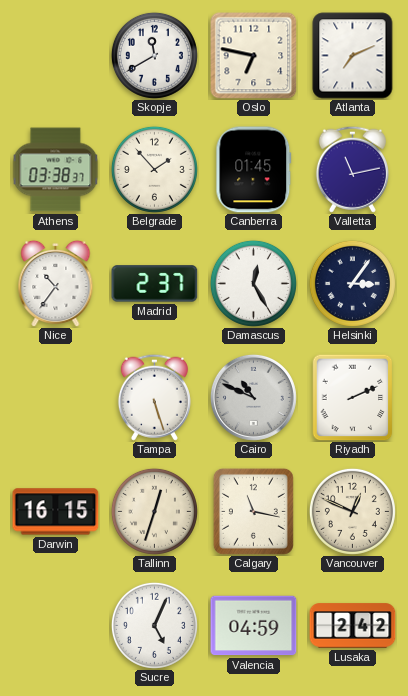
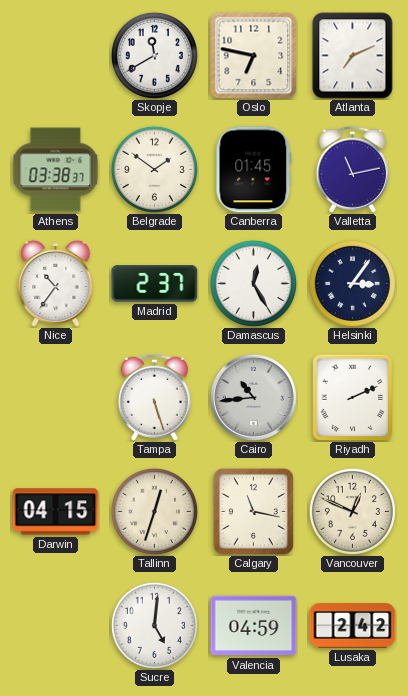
Belgrade: 1:53 -> 1:51
Cairo: 10:49 -> 10:44
Darwin: 16:15 -> 04:15
Sucre: 5:04 -> 5:01
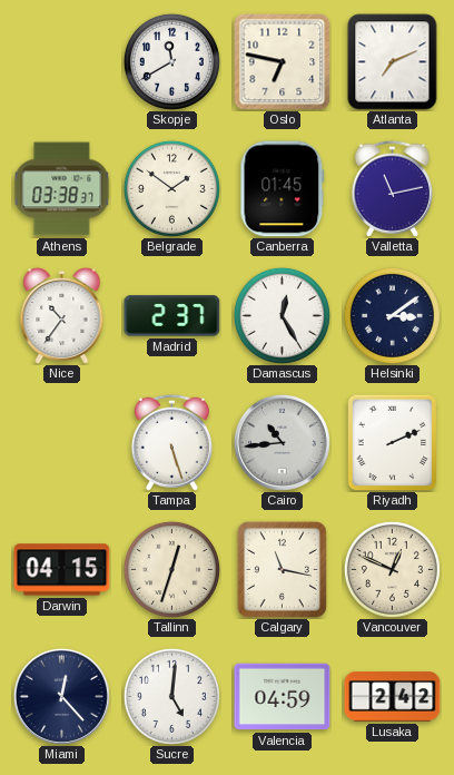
Helsinki: 3:06 -> 3:09
Miami: none -> 12:23
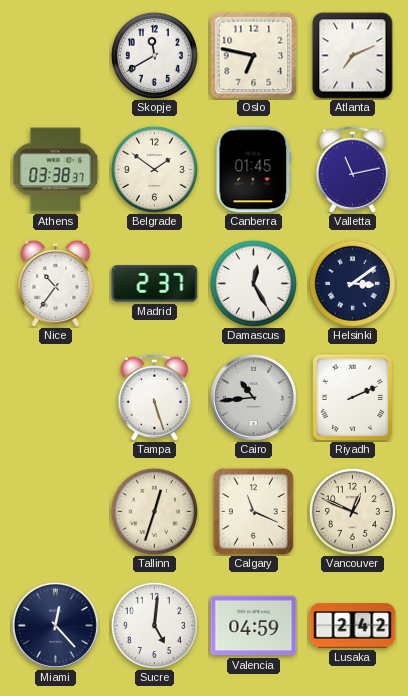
Darwin: 04:15 -> none
Calgary: 11:17 -> 11:19
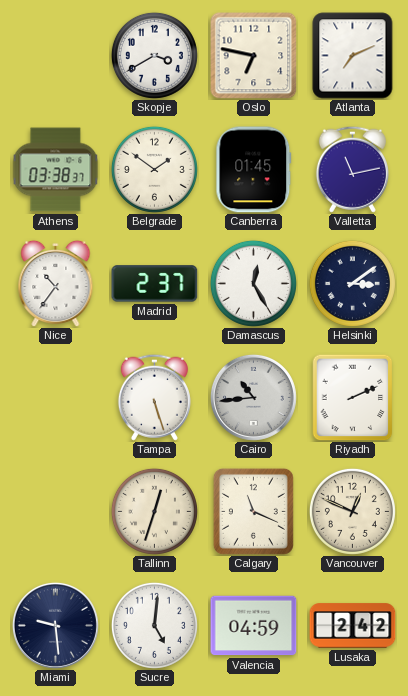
Skopje: 11:40 -> 3:40
Miami: 12:23 -> 9:29
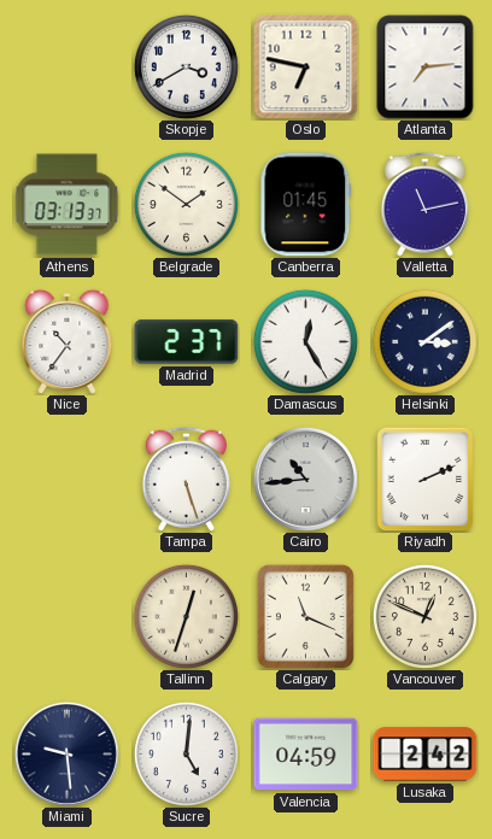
Atlanta: 7:11 -> 7:14
Athens: 03:38 -> 03:13
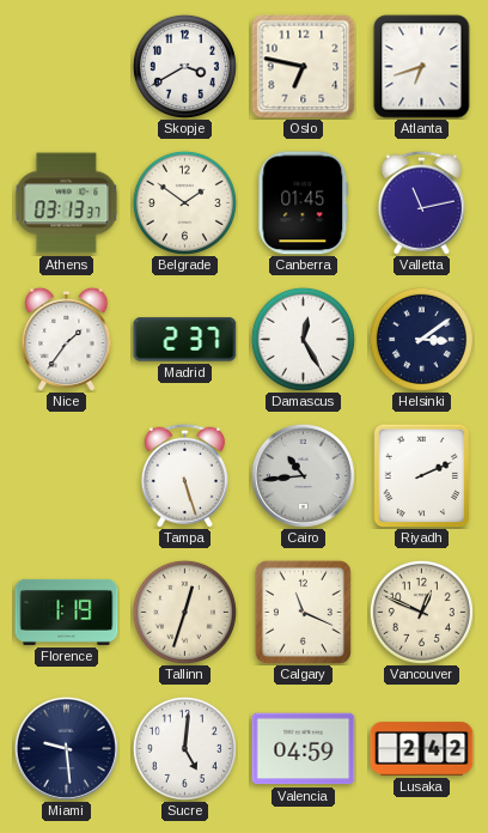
Atlanta: 7:14 -> 6:42
Nice: 10:36 -> 1:36
Florence: none -> 1:19
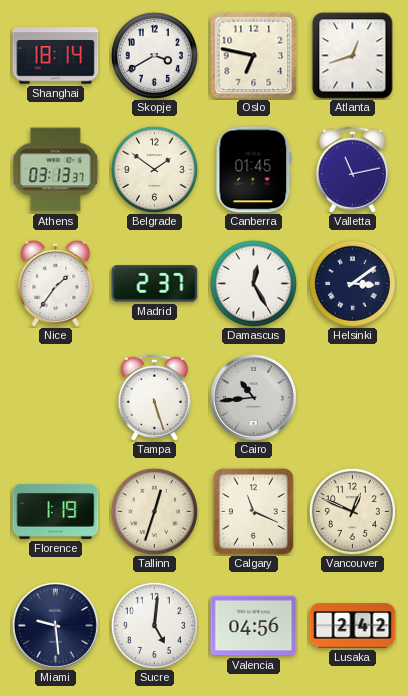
Shanghai: none -> 18:14
Atlanta: 6:42 -> 12:42
Riyadh: 2:11 -> none
Valencia: 04:59 -> 04:56
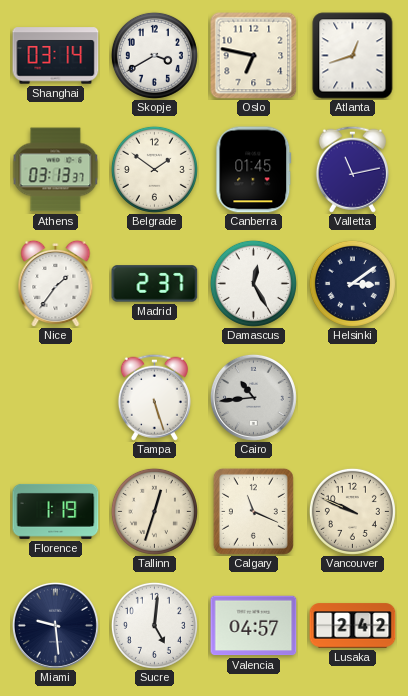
Shanghai: 18:14 -> 03:14
Vancouver: 12:49 -> 9:49
Valencia: 04:56 -> 04:57
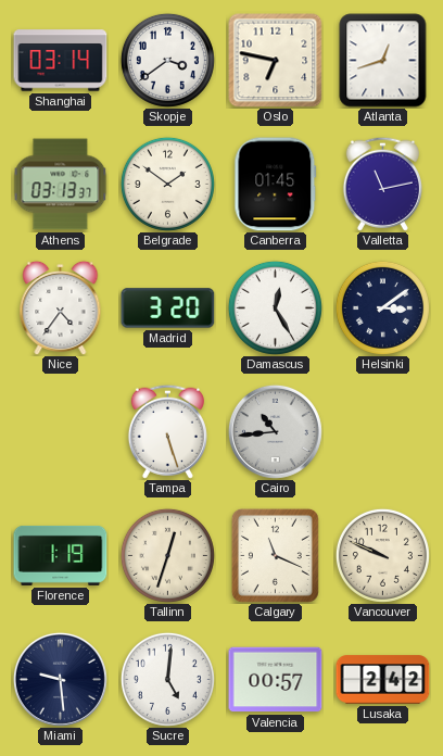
Skopje: 3:40 -> 3:39
Nice: 1:36 -> 4:36
Madrid: 2:37 -> 3:20
Valencia: 04:57 -> 00:57
